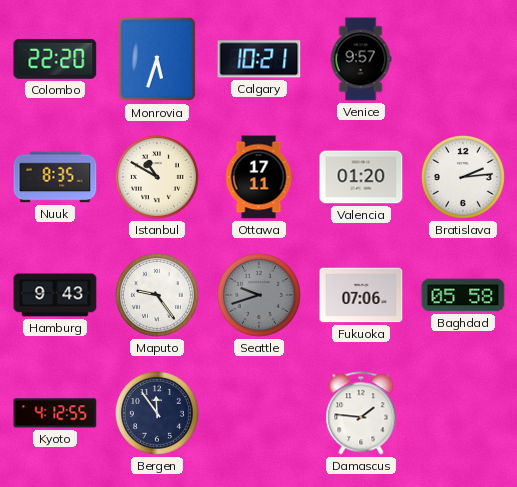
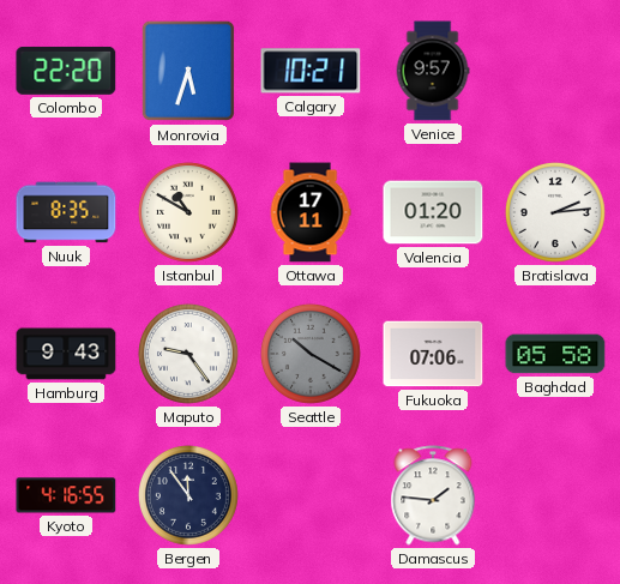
Seattle: 9:42 -> 10:20
Kyoto: 4:12 -> 4:16
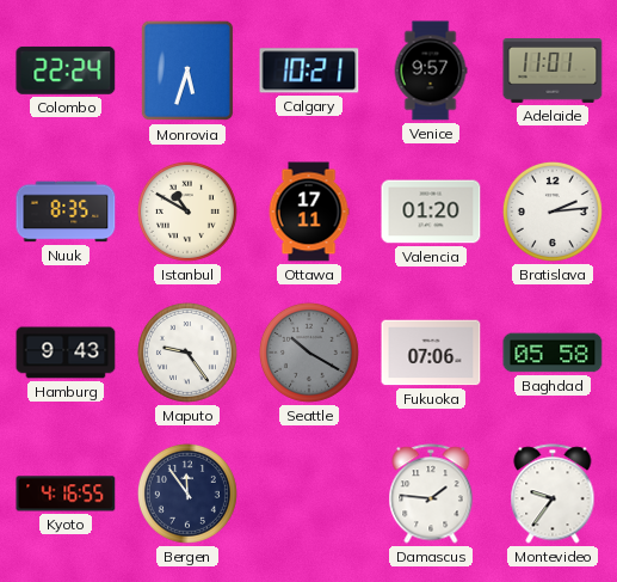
Colombo: 22:20 -> 22:24
Adelaide: none -> 11:01
Montevideo: none -> 9:36
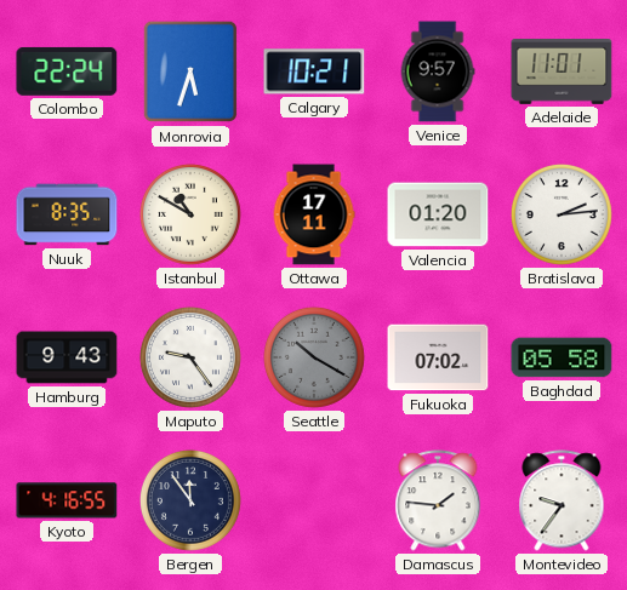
Fukuoka: 07:06 -> 07:02
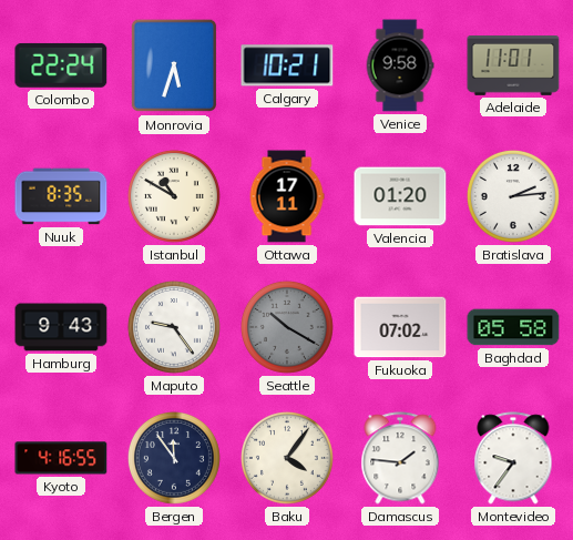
Venice: 9:57 -> 9:58
Baku: none -> 4:06
